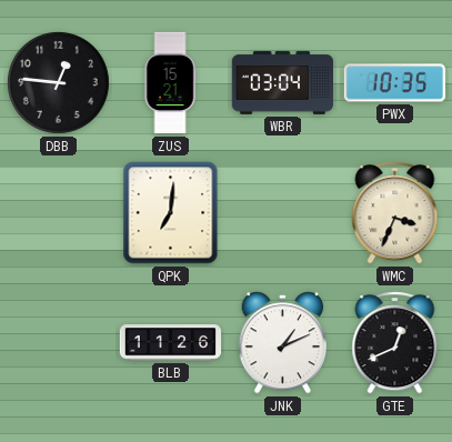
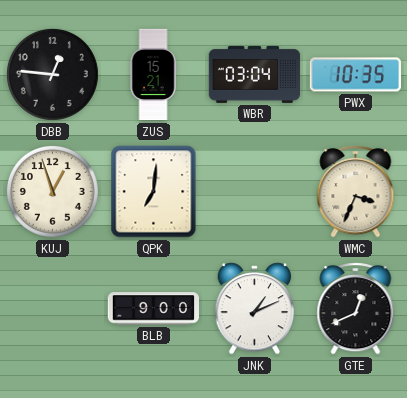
KUJ: none -> 12:57
BLB: 11:26 -> 9:00
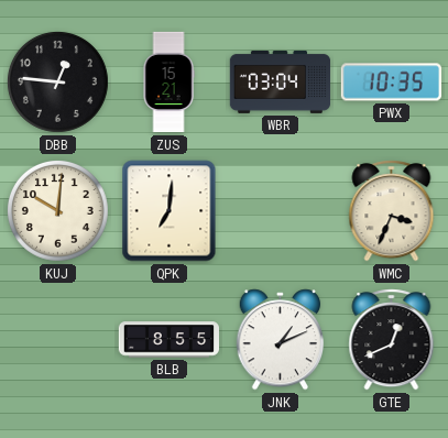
KUJ: 12:57 -> 10:01
BLB: 9:00 -> 8:55
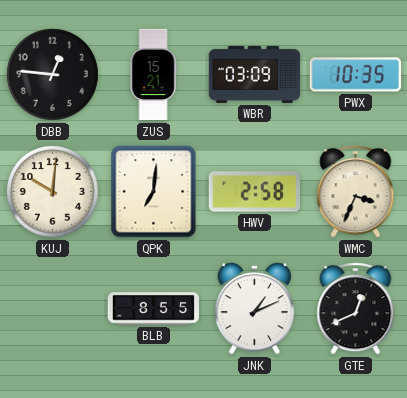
WBR: 03:04 -> 03:09
HWV: none -> 2:58
